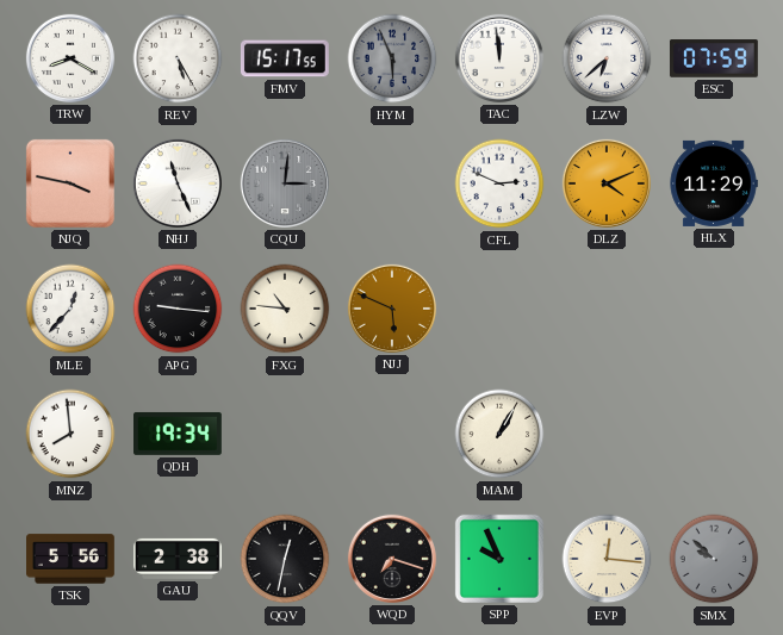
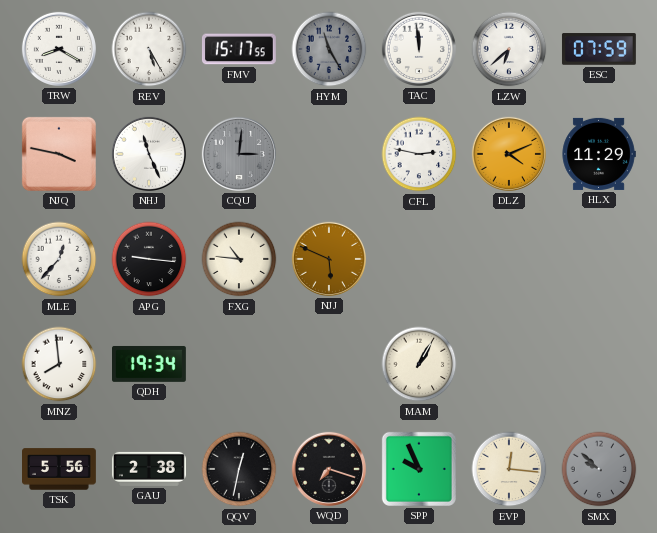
HYM: 5:56 -> 11:25
CFL: 2:49 -> 2:47
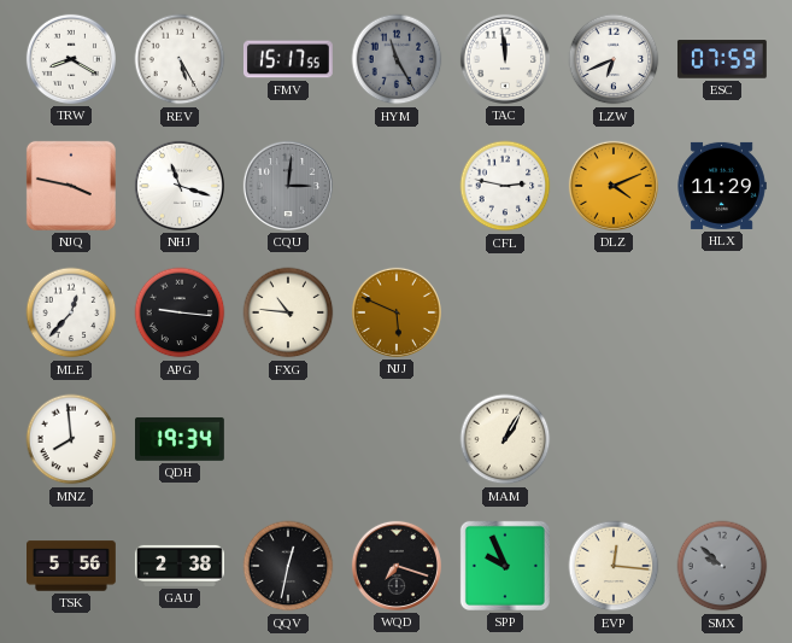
LZW: 6:38 -> 6:41
NHJ: 11:26 -> 11:18
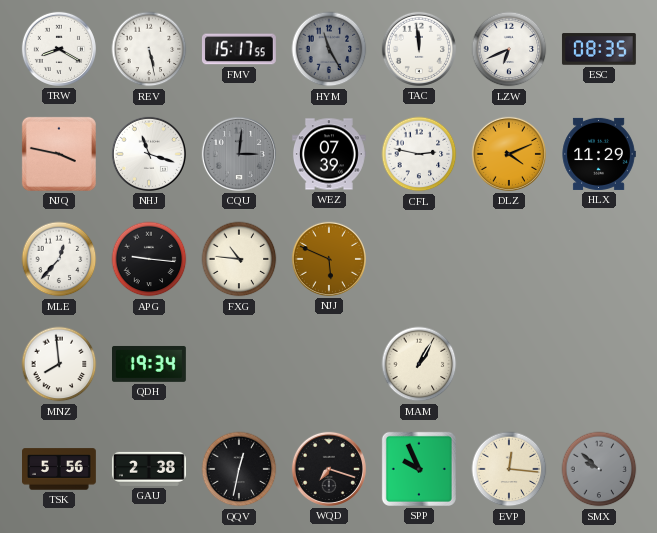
REV: 5:25 -> 5:28
ESC: 07:59 -> 08:35
WEZ: none -> 07:39
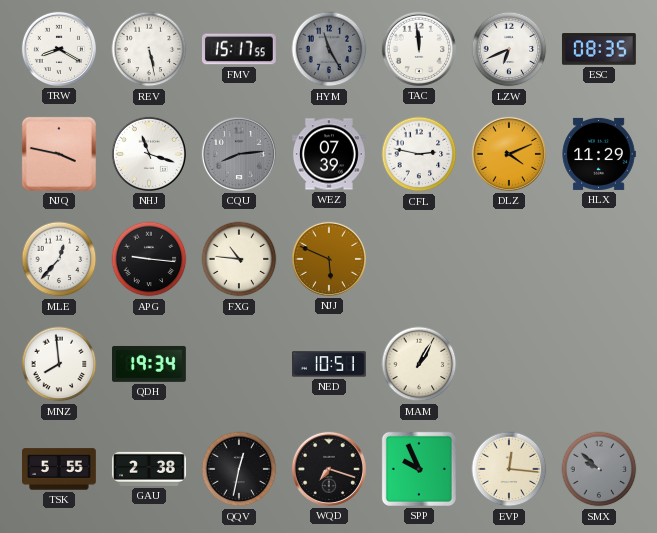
CQU: 3:01 -> 8:14
NED: none -> 10:51
TSK: 5:56 -> 5:55
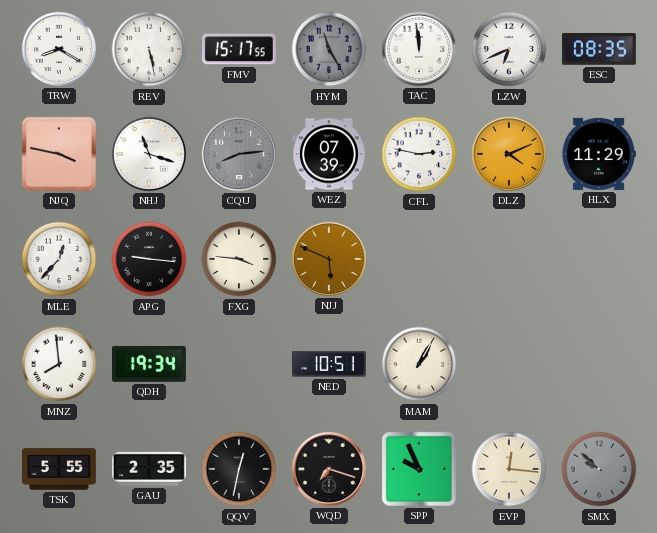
FXG: 10:46 -> 3:46
GAU: 2:38 -> 2:35
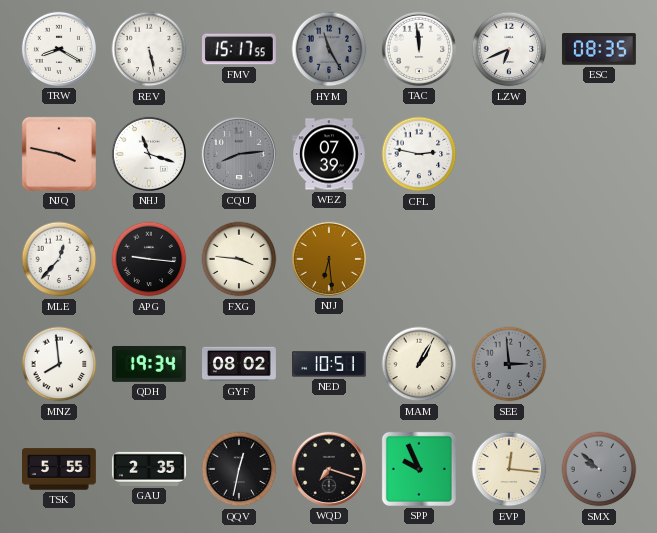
DLZ: 4:11 -> none
HLX: 11:29 -> none
NJJ: 5:49 -> 6:29
GYF: none -> 08:02
SEE: none -> 2:59
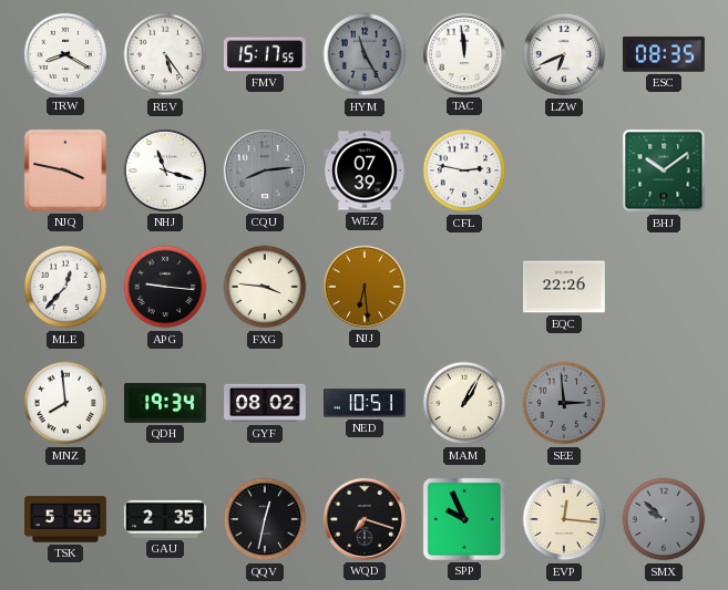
REV: 5:28 -> 5:24
BHJ: none -> 10:09
EQC: none -> 22:26
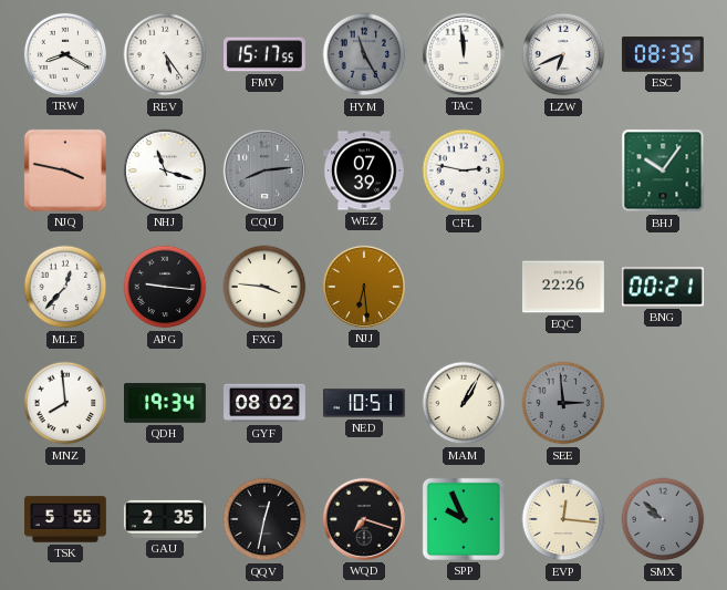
BHJ: 10:09 -> 10:06
BNG: none -> 00:21
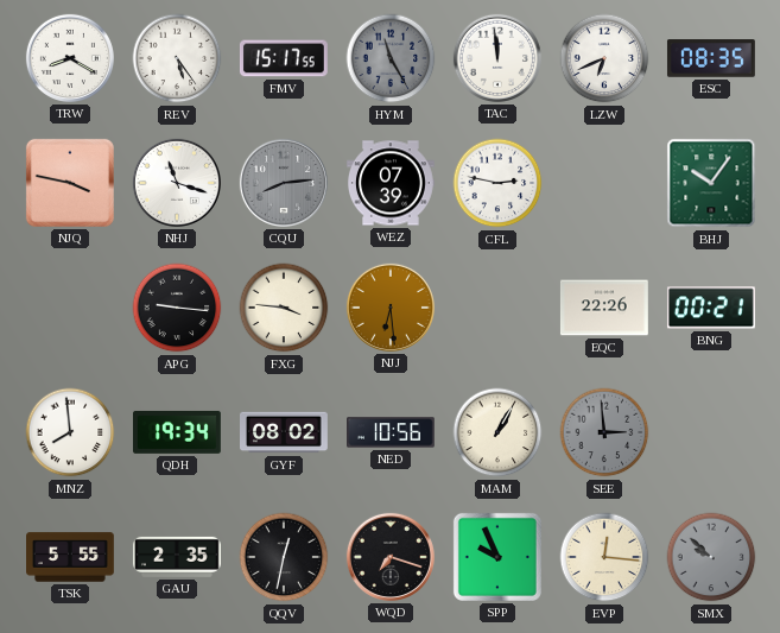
MLE: 12:37 -> none
NED: 10:51 -> 10:56
